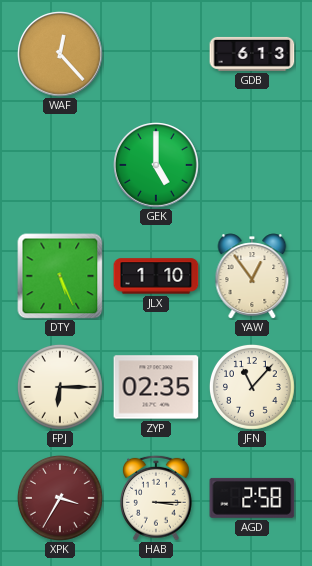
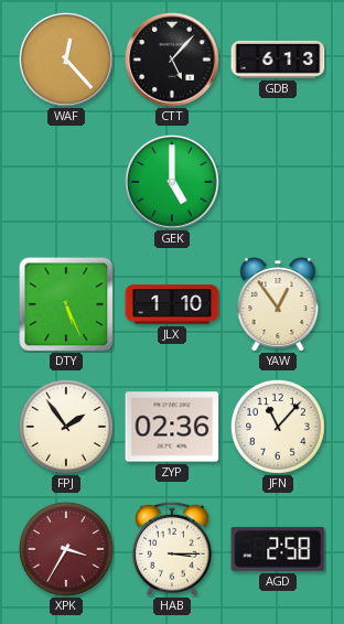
CTT: none -> 5:07
FPJ: 6:15 -> 1:54
ZYP: 02:35 -> 02:36
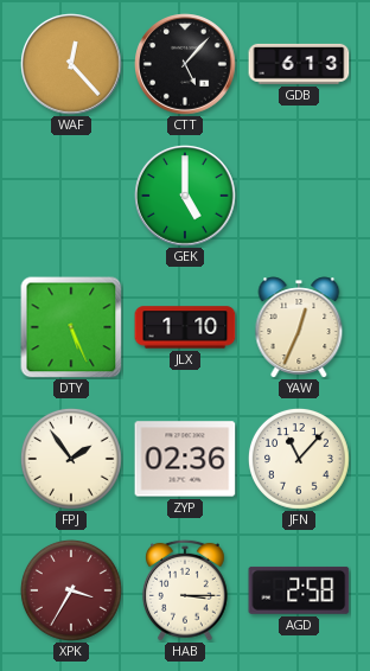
YAW: 12:54 -> 12:34
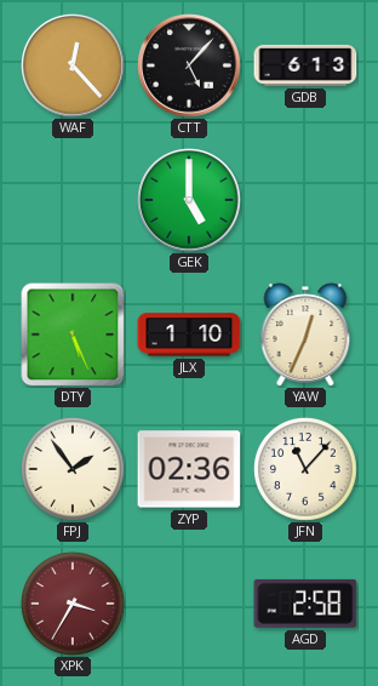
HAB: 3:15 -> none
